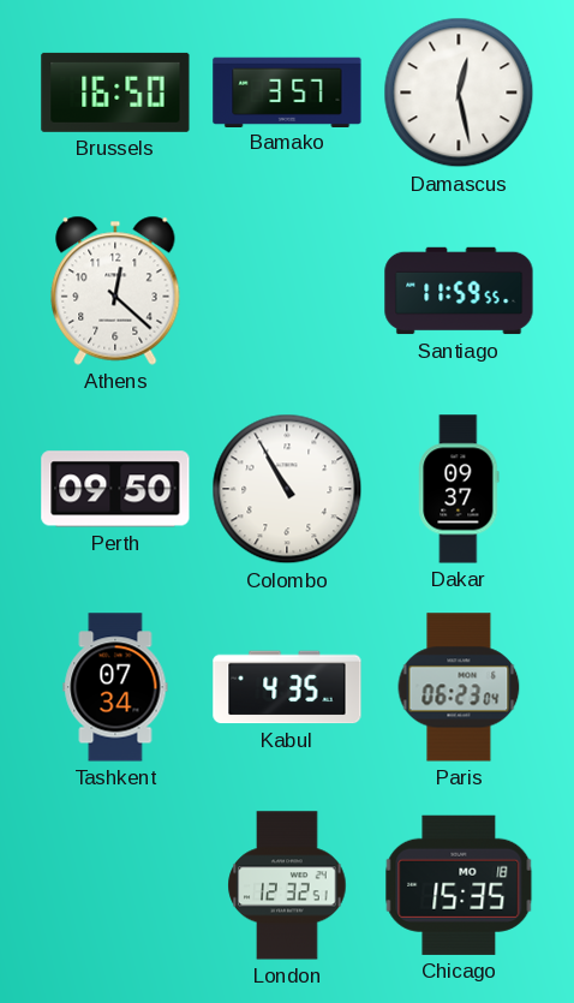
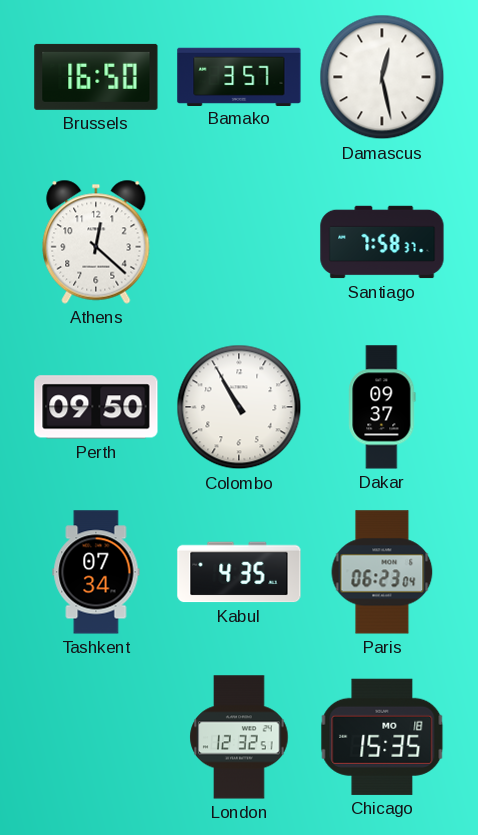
Santiago: 11:59 -> 7:58
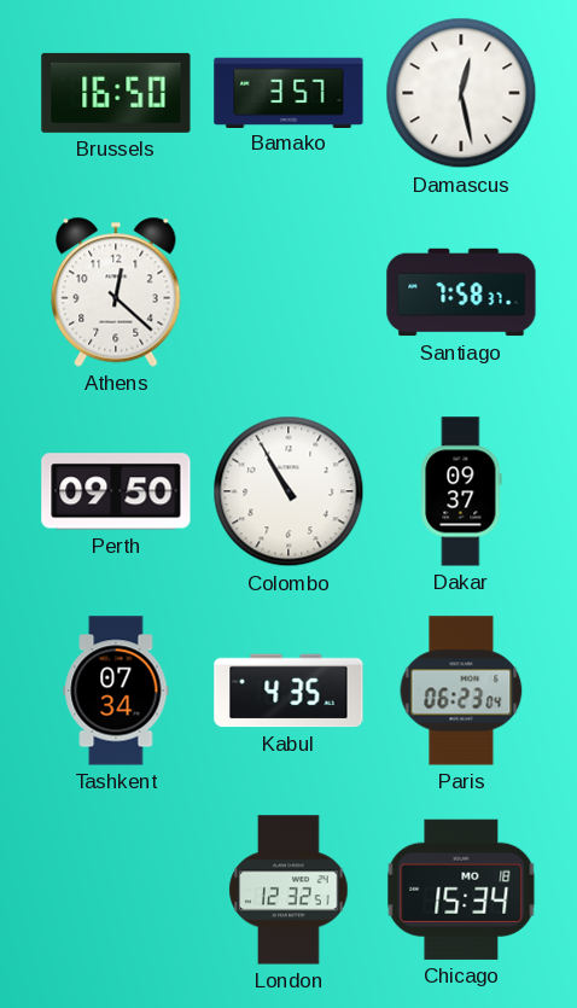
Chicago: 15:35 -> 15:34
